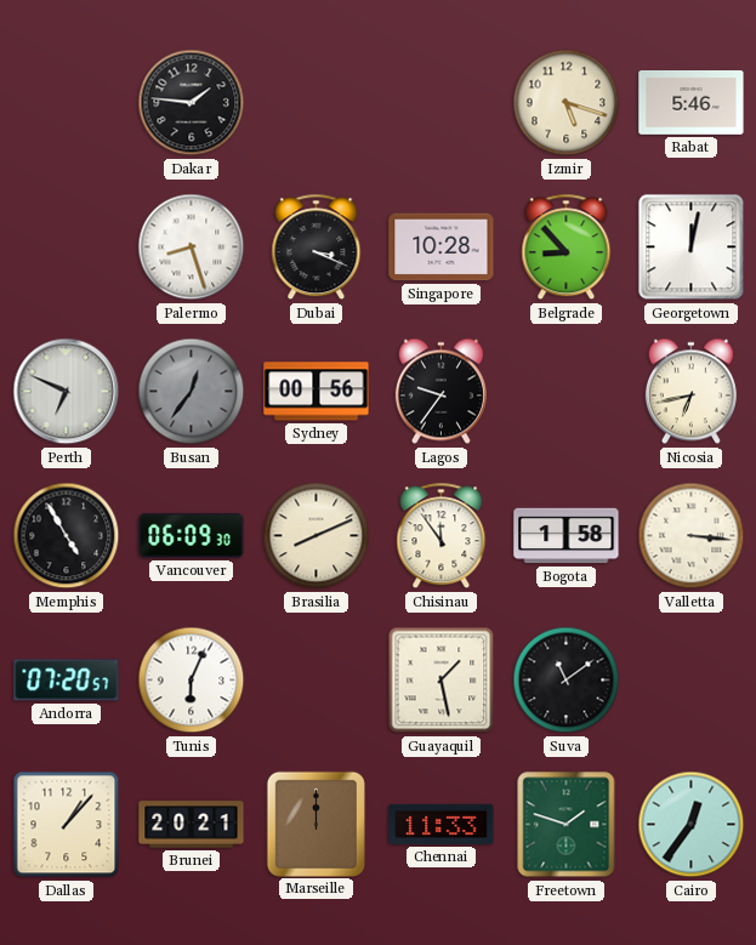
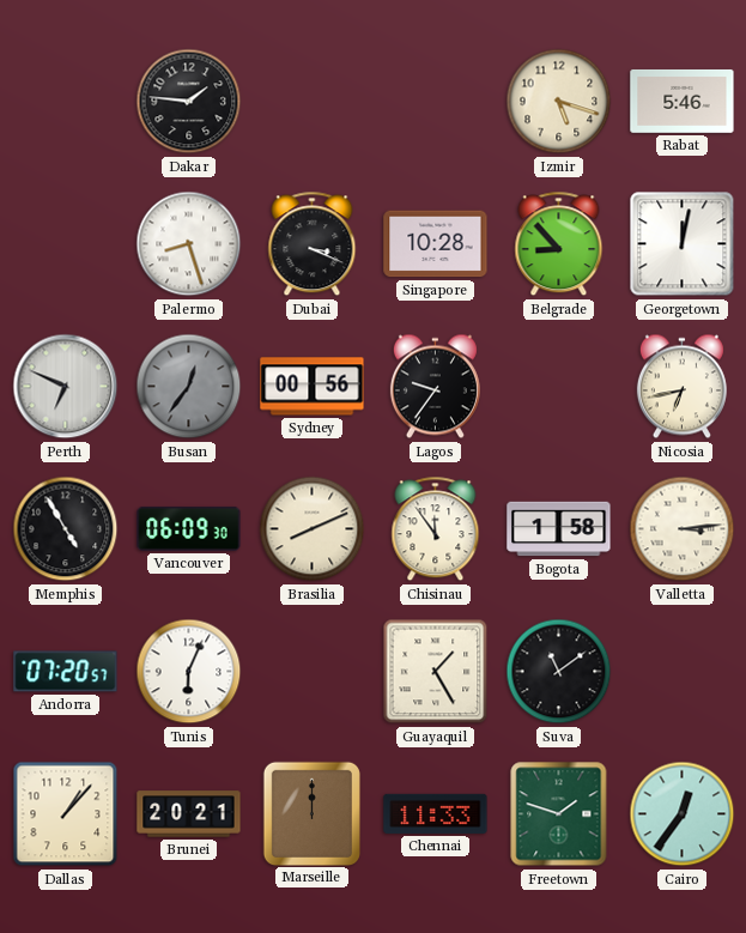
Valletta: 3:16 -> 3:14
Guayaquil: 1:28 -> 1:25
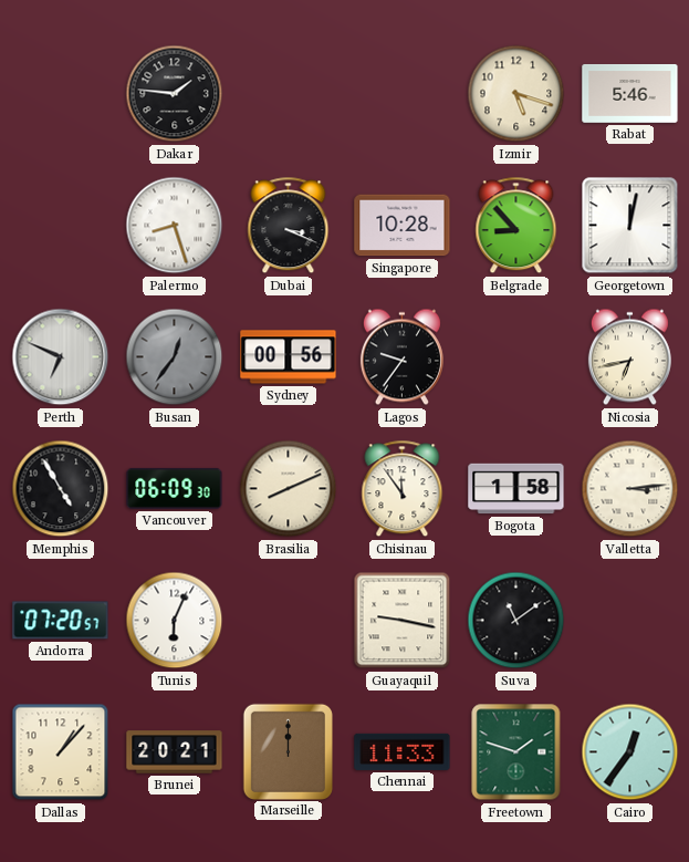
Guayaquil: 1:25 -> 9:17
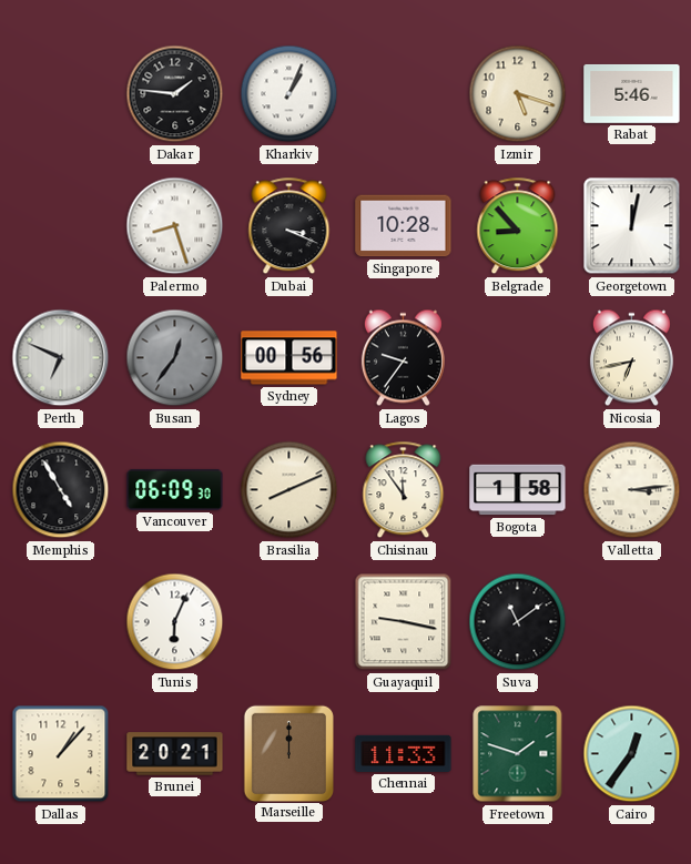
Kharkiv: none -> 1:04
Andorra: 07:20 -> none
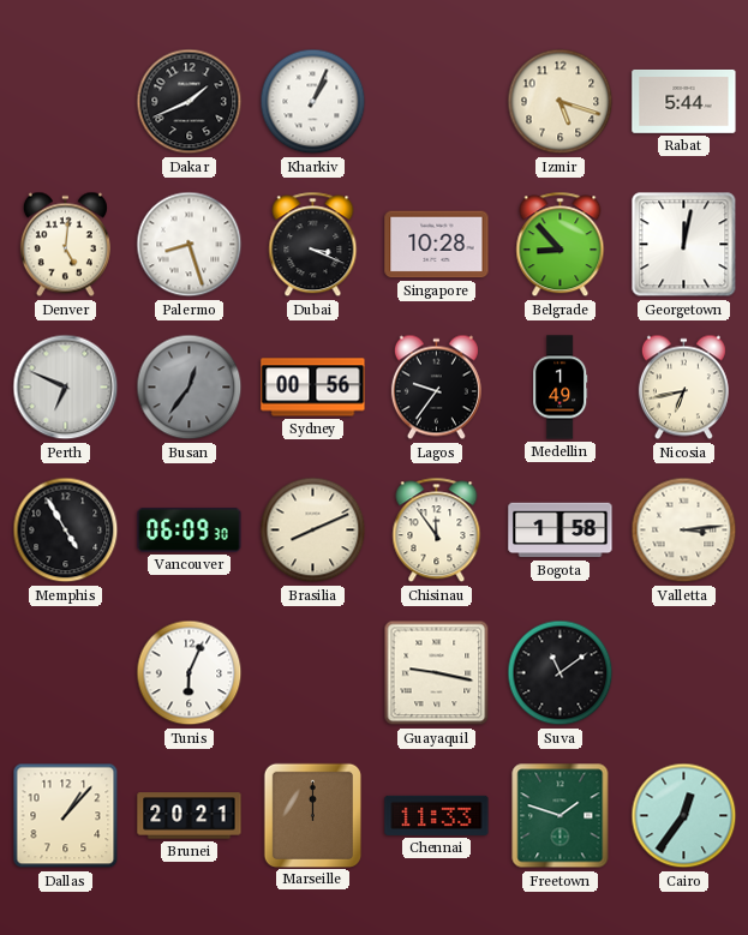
Dakar: 1:46 -> 1:41
Rabat: 5:46 -> 5:44
Denver: none -> 5:01
Medellin: none -> 1:49
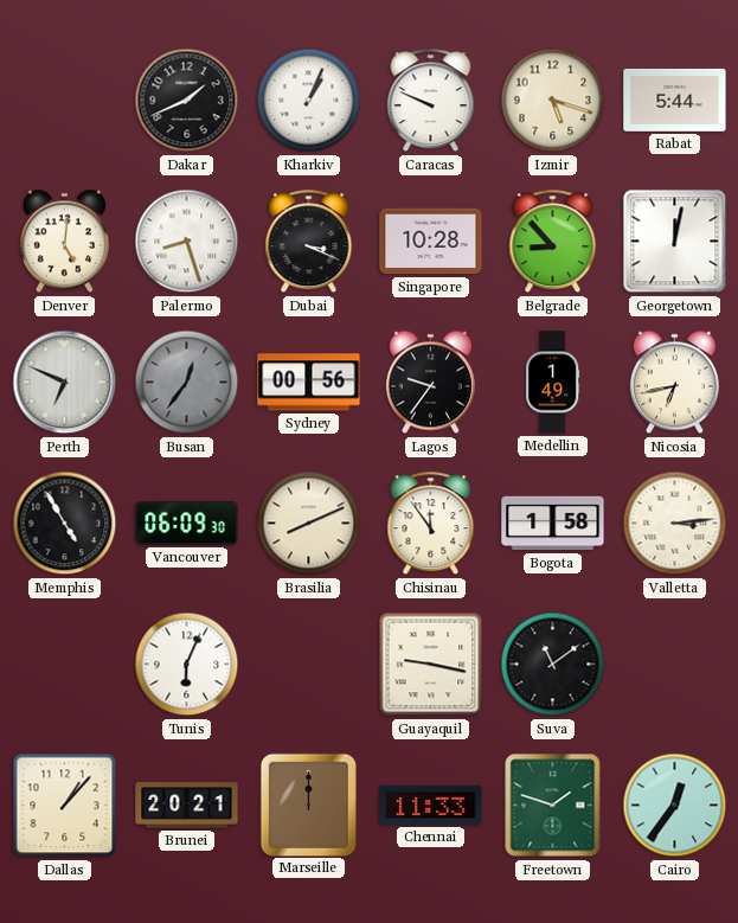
Caracas: none -> 9:49
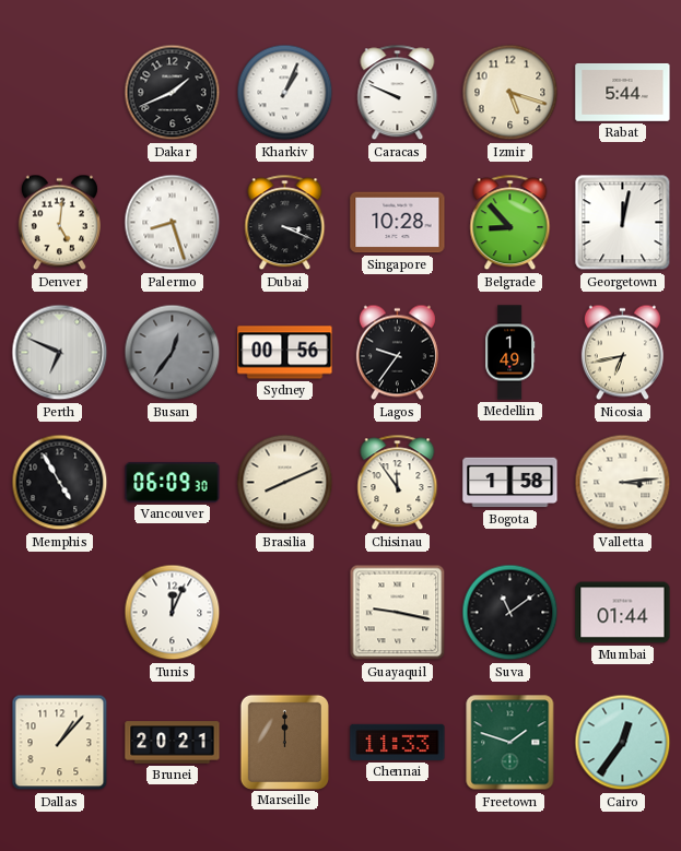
Tunis: 6:04 -> 12:04
Mumbai: none -> 01:44
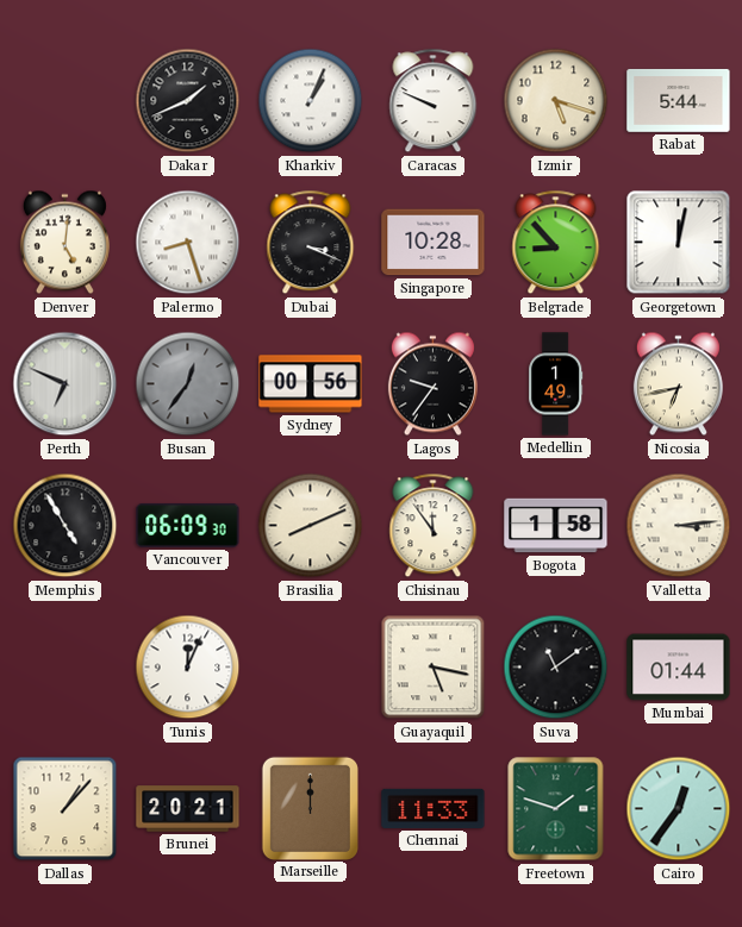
Guayaquil: 9:17 -> 5:17
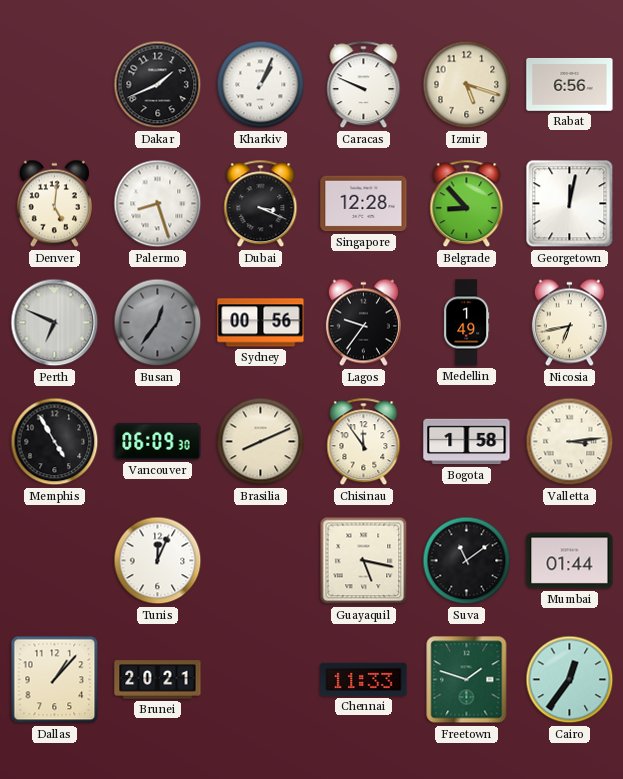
Rabat: 5:44 -> 6:56
Singapore: 10:28 -> 12:28
Marseille: 12:00 -> none
